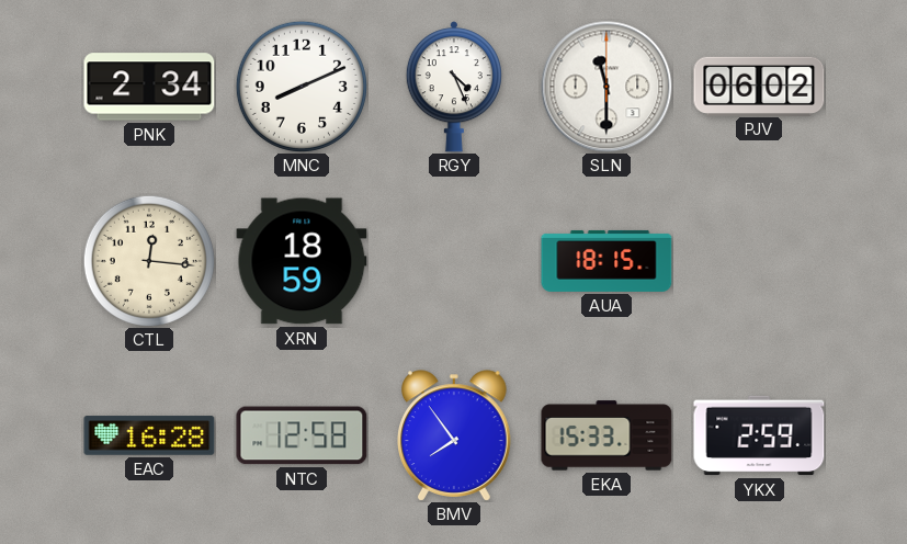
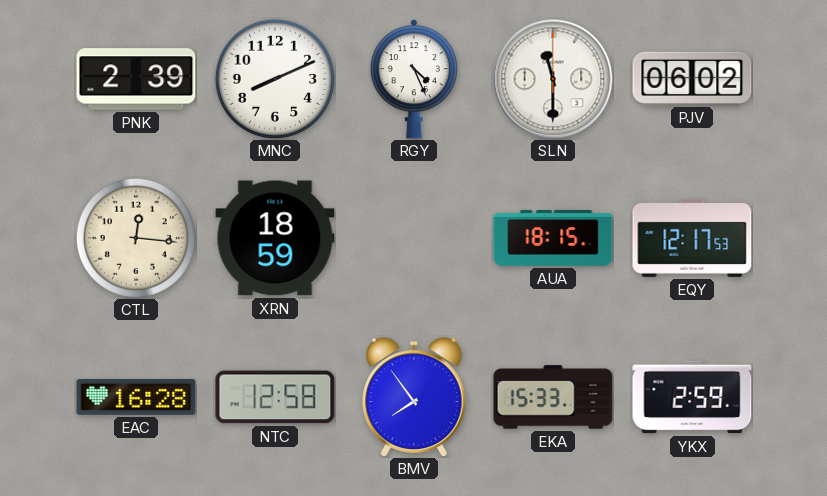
PNK: 2:34 -> 2:39
EQY: none -> 12:17
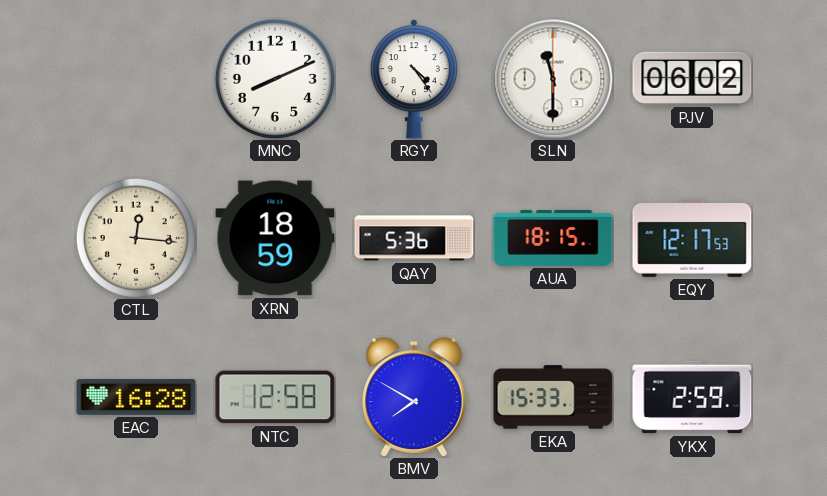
PNK: 2:39 -> none
RGY: 4:26 -> 4:24
QAY: none -> 5:36
BMV: 7:54 -> 7:50
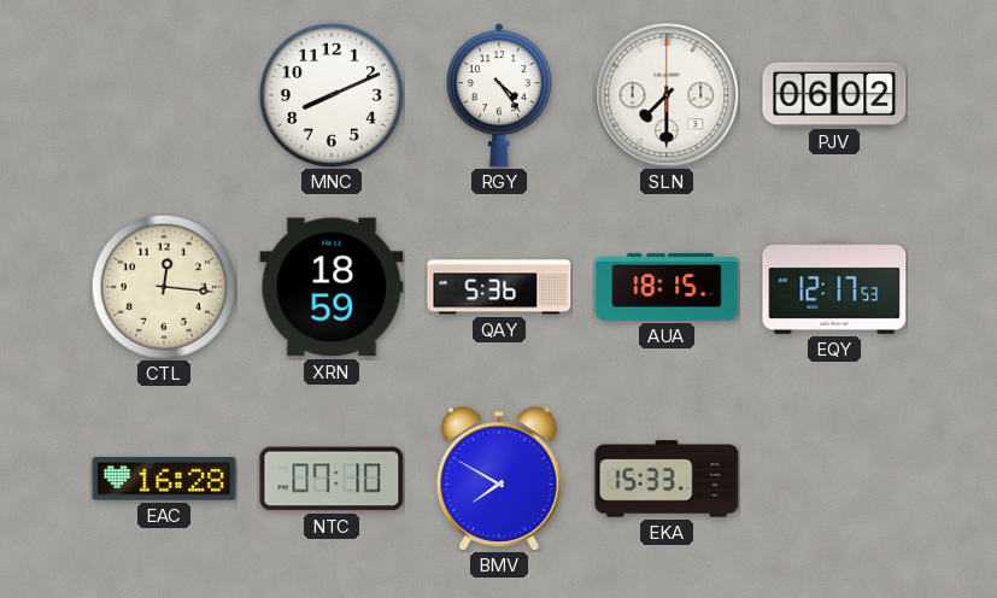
SLN: 11:30 -> 7:30
NTC: 12:58 -> 07:10
YKX: 2:59 -> none
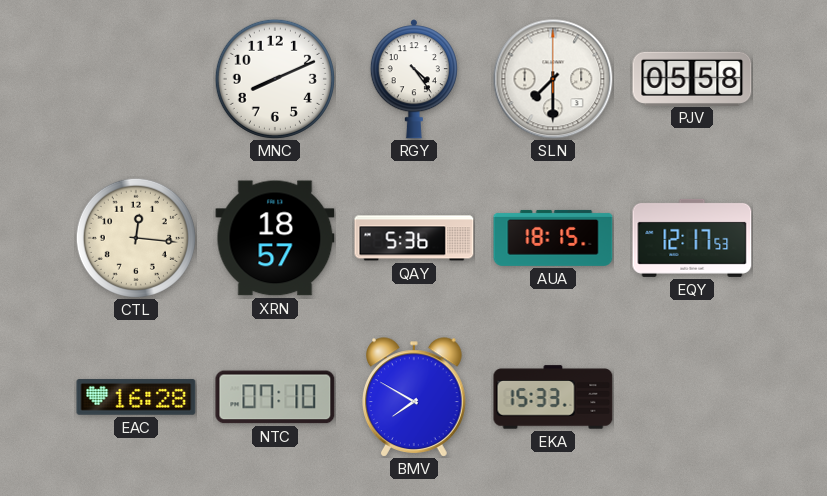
PJV: 06:02 -> 05:58
XRN: 18:59 -> 18:57
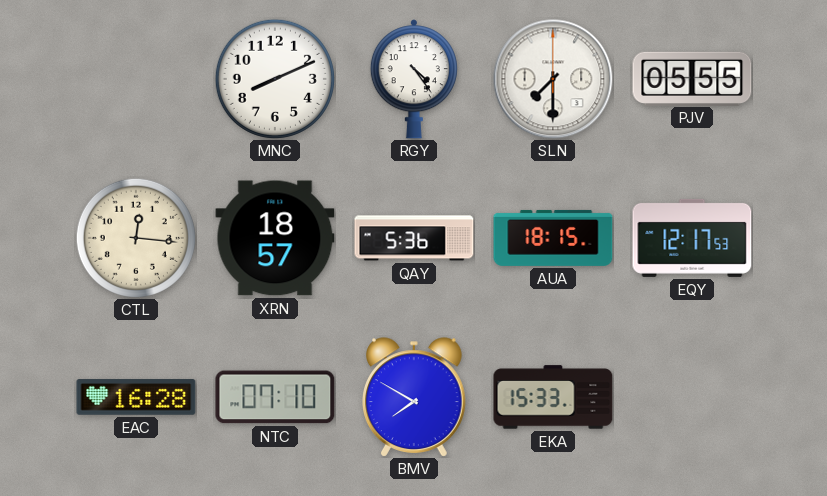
PJV: 05:58 -> 05:55
